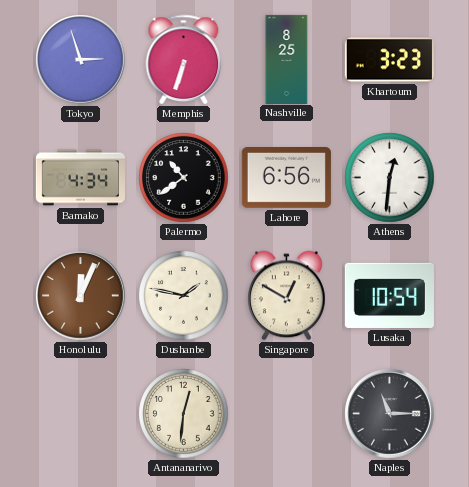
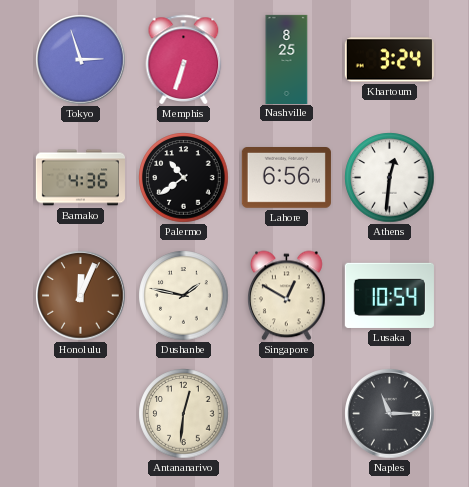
Khartoum: 3:23 -> 3:24
Bamako: 4:34 -> 4:36
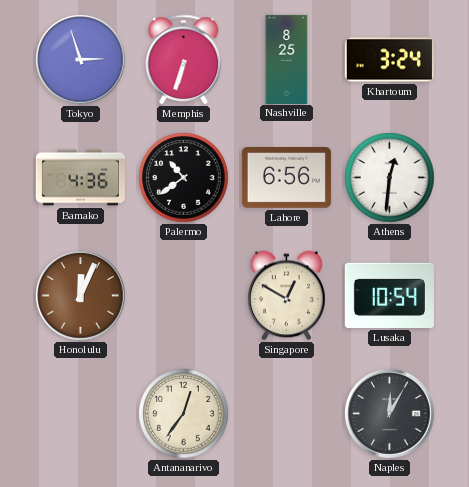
Dushanbe: 1:47 -> none
Antananarivo: 12:31 -> 12:36
Naples: 11:15 -> 12:05
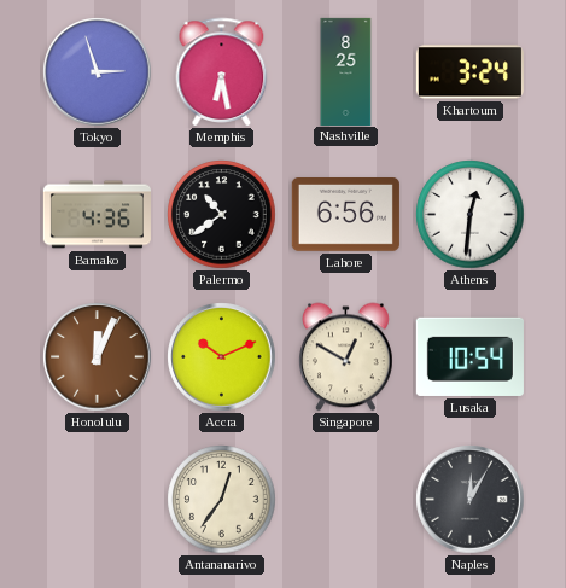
Memphis: 6:33 -> 6:28
Accra: none -> 10:11
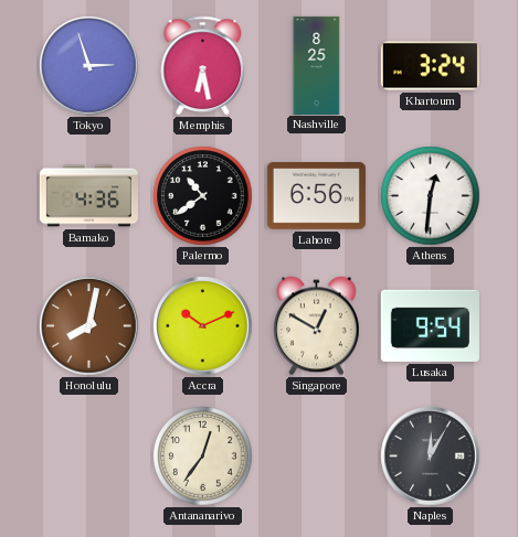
Honolulu: 12:04 -> 8:02
Lusaka: 10:54 -> 9:54
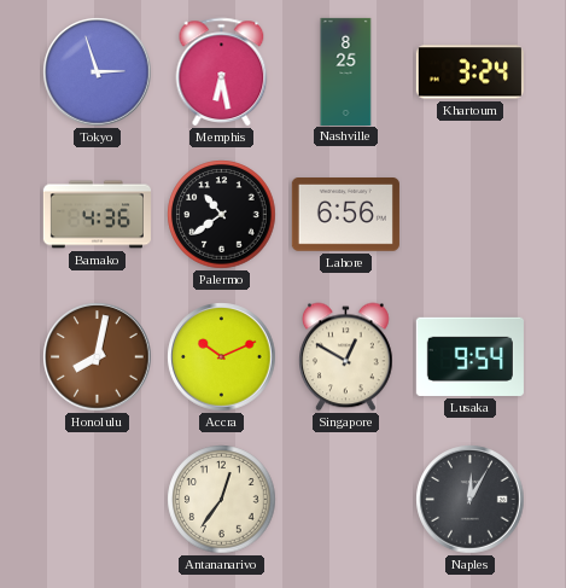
Athens: 12:31 -> none
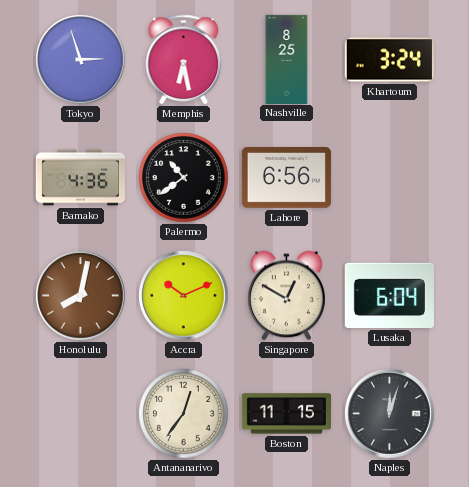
Lusaka: 9:54 -> 6:04
Boston: none -> 11:15
Naples: 12:05 -> 12:03
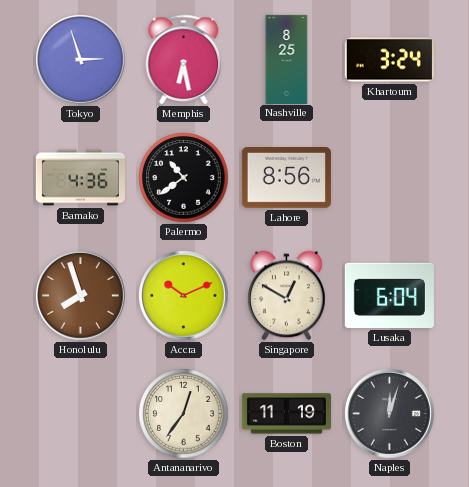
Lahore: 6:56 -> 8:56
Honolulu: 8:02 -> 7:57
Boston: 11:15 -> 11:19
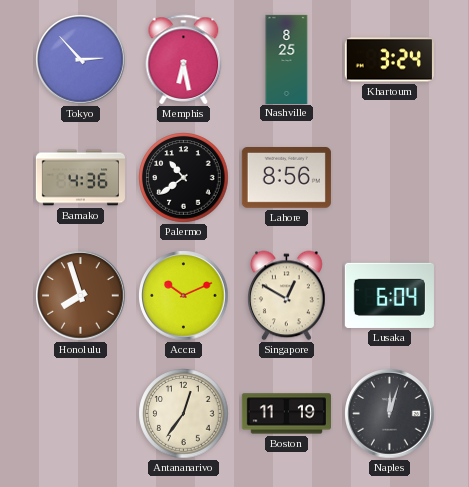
Tokyo: 2:57 -> 2:53
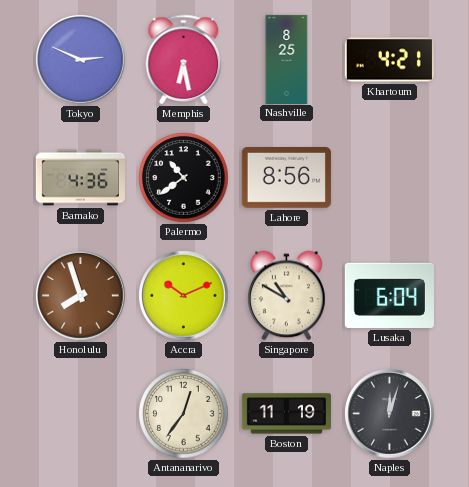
Tokyo: 2:53 -> 2:49
Khartoum: 3:24 -> 4:21
Singapore: 12:50 -> 10:50
